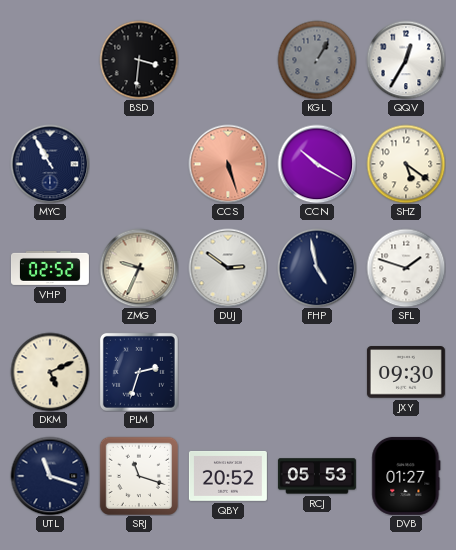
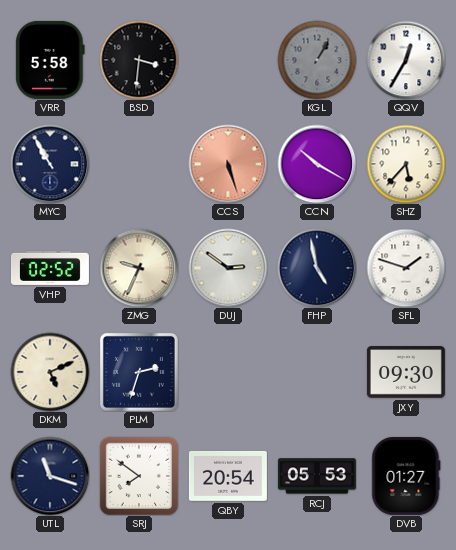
VRR: none -> 5:58
SHZ: 5:21 -> 5:37
SRJ: 11:18 -> 7:51
QBY: 20:52 -> 20:54
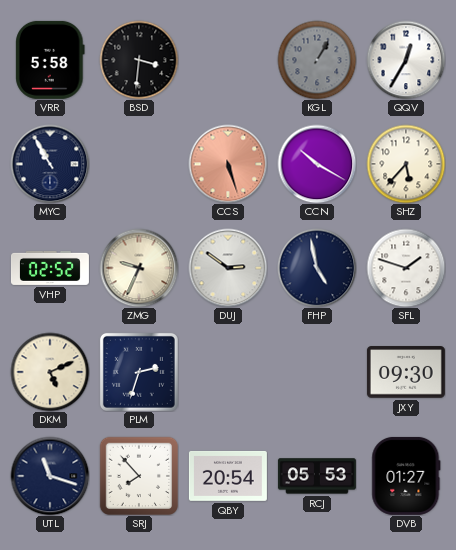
SRJ: 7:51 -> 7:53
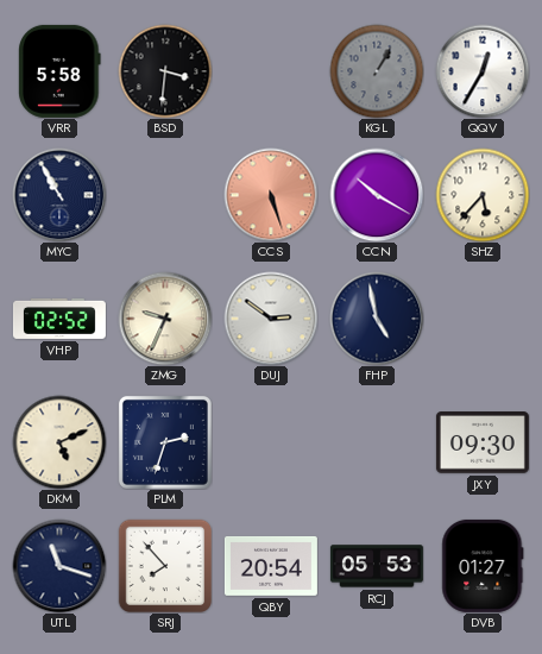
SFL: 1:48 -> none
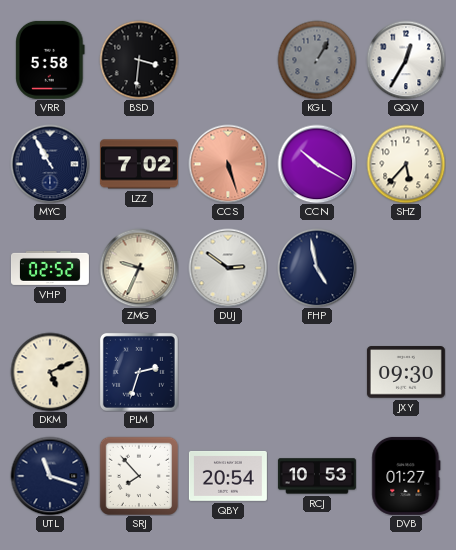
LZZ: none -> 7:02
RCJ: 05:53 -> 10:53
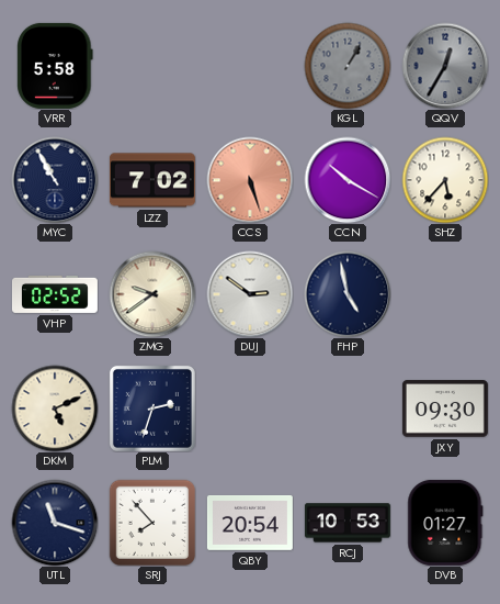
BSD: 3:31 -> none
QQV dial: white -> grey
ZMG: 9:34 -> 9:39
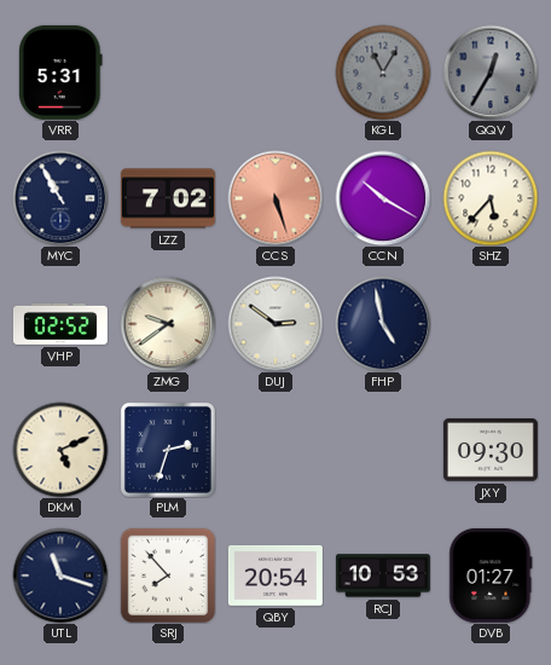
VRR: 5:58 -> 5:31
KGL: 1:05 -> 11:05
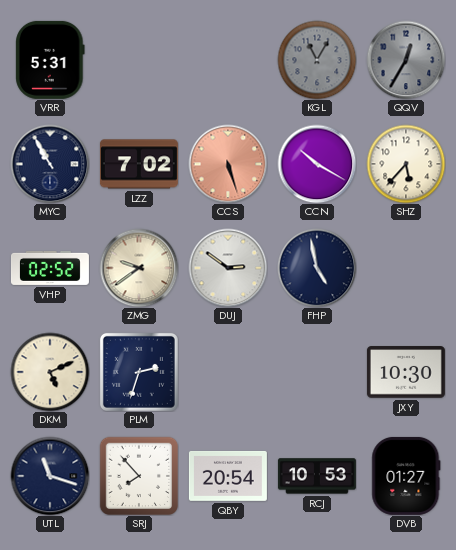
JXY: 09:30 -> 10:30
